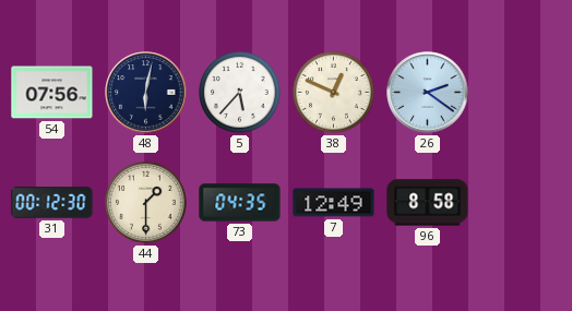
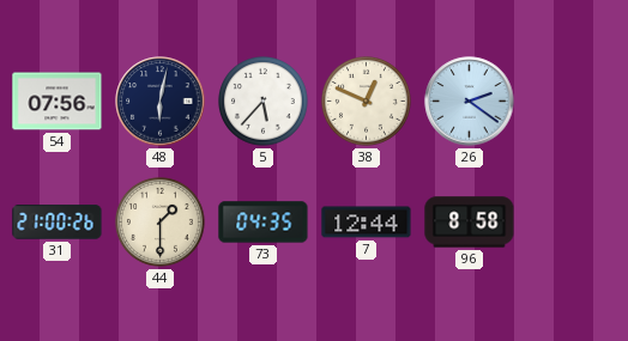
31: 00:12 -> 21:00
7: 12:49 -> 12:44
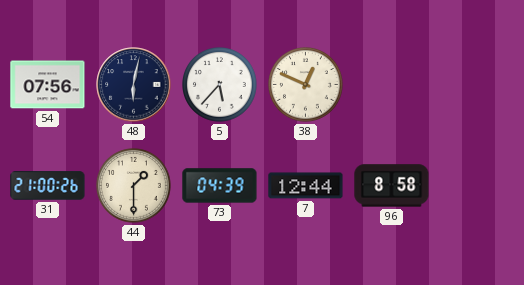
26: 2:21 -> none
73: 04:35 -> 04:39
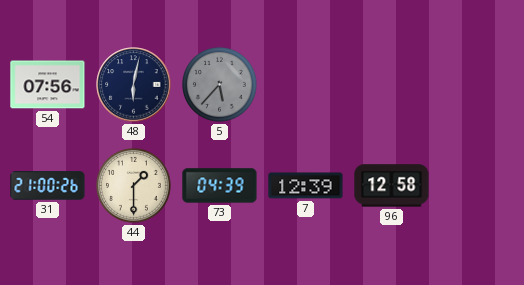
5 dial: white -> grey
38: 12:49 -> none
7: 12:44 -> 12:39
96: 8:58 -> 12:58
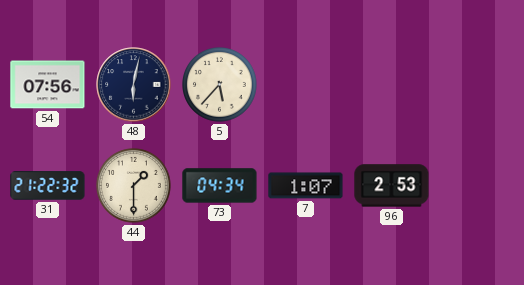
5 dial: grey -> cream
31: 21:00 -> 21:22
73: 04:39 -> 04:34
7: 12:39 -> 1:07
96: 12:58 -> 2:53
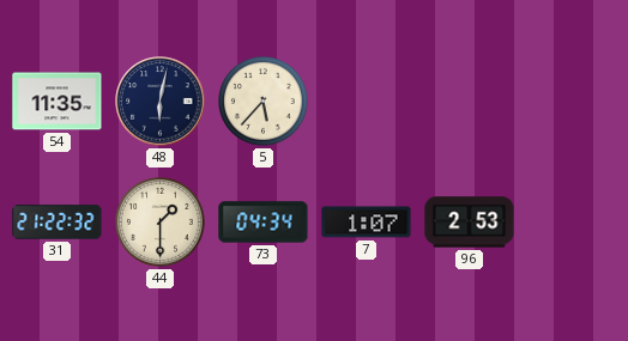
54: 07:56 -> 11:35
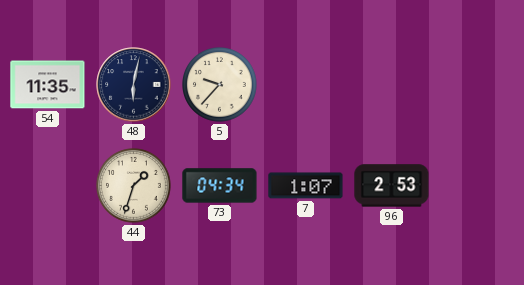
5: 5:37 -> 9:37
31: 21:22 -> none
44: 1:30 -> 1:33
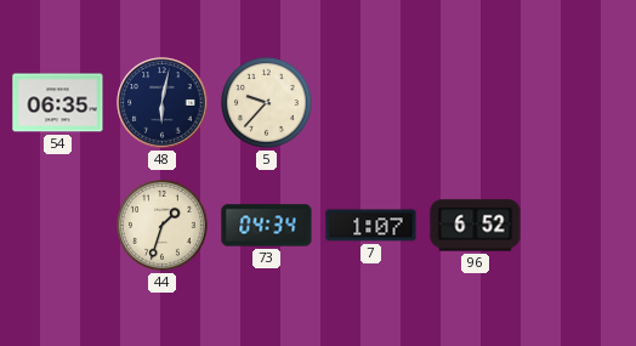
54: 11:35 -> 06:35
96: 2:53 -> 6:52
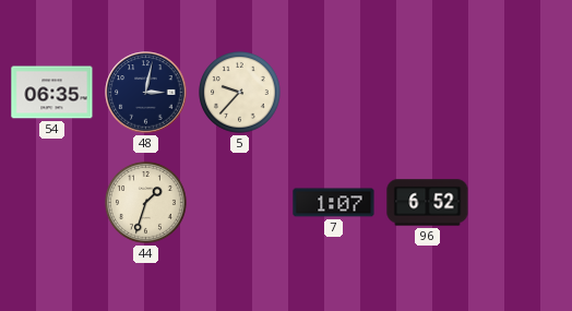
48: 6:02 -> 3:02
73: 04:34 -> none
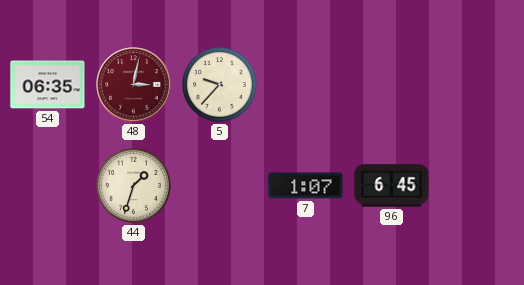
48 dial: navy -> burgundy
96: 6:52 -> 6:45
